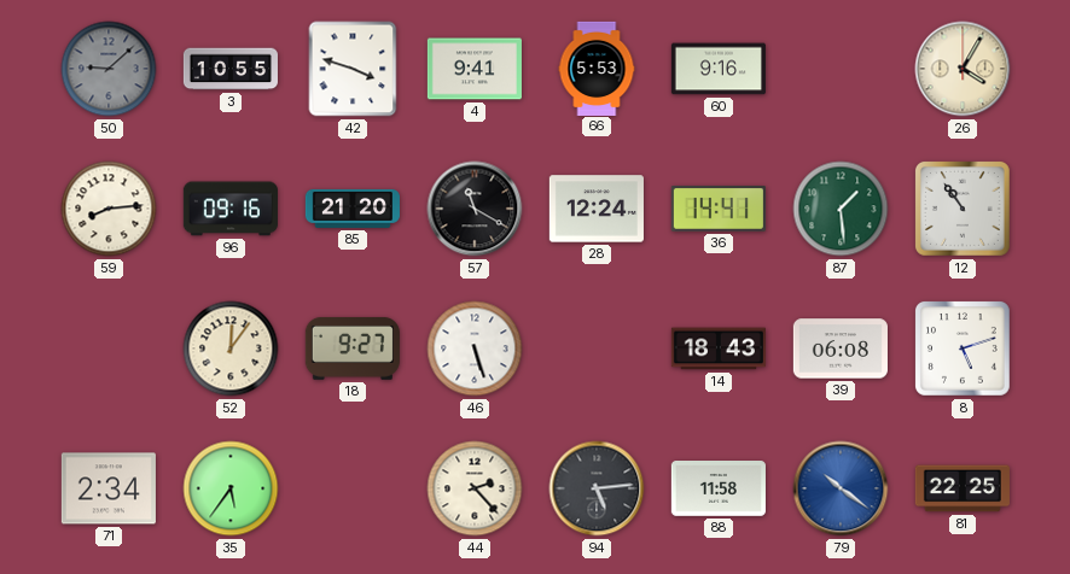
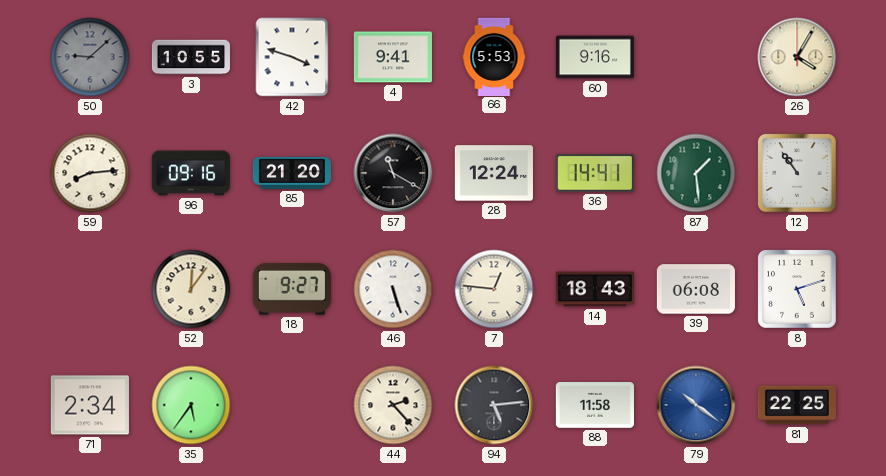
7: none -> 12:46
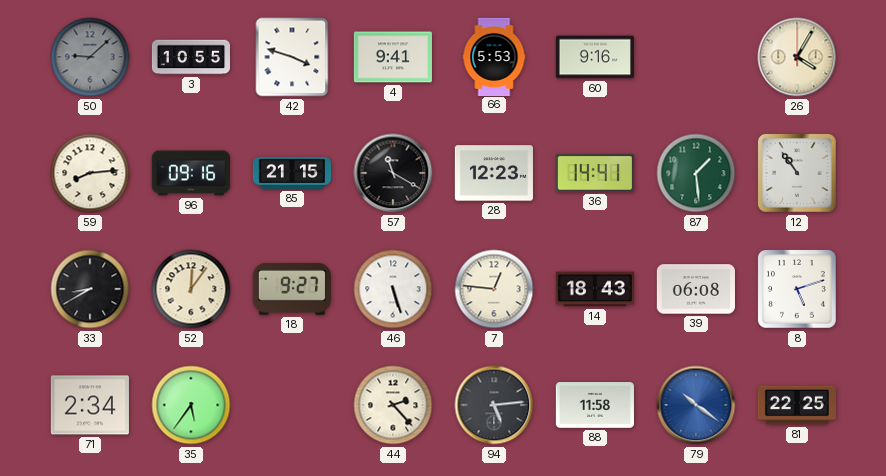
85: 21:20 -> 21:15
28: 12:24 -> 12:23
33: none -> 8:40
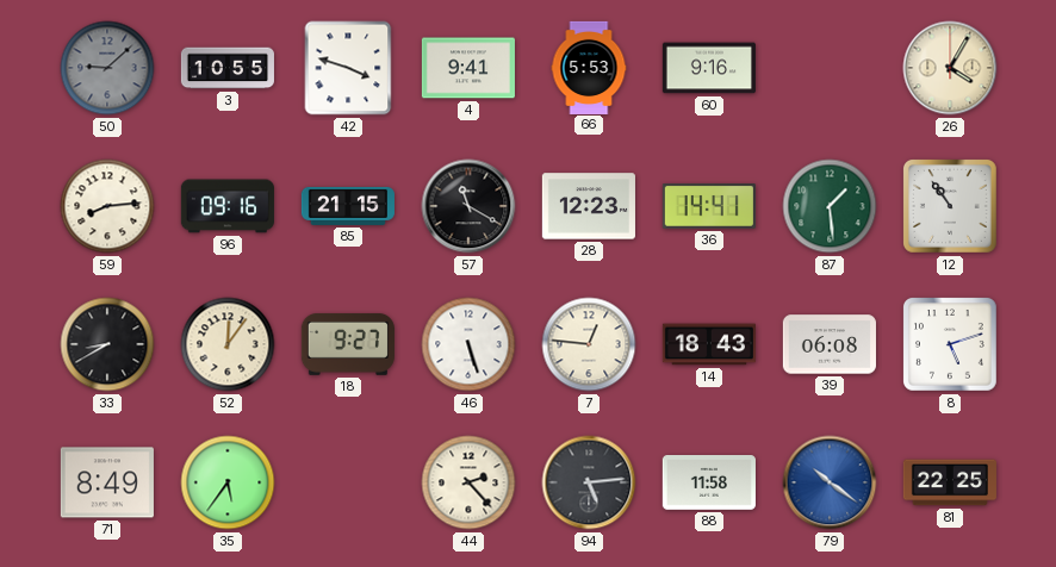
71: 2:34 -> 8:49
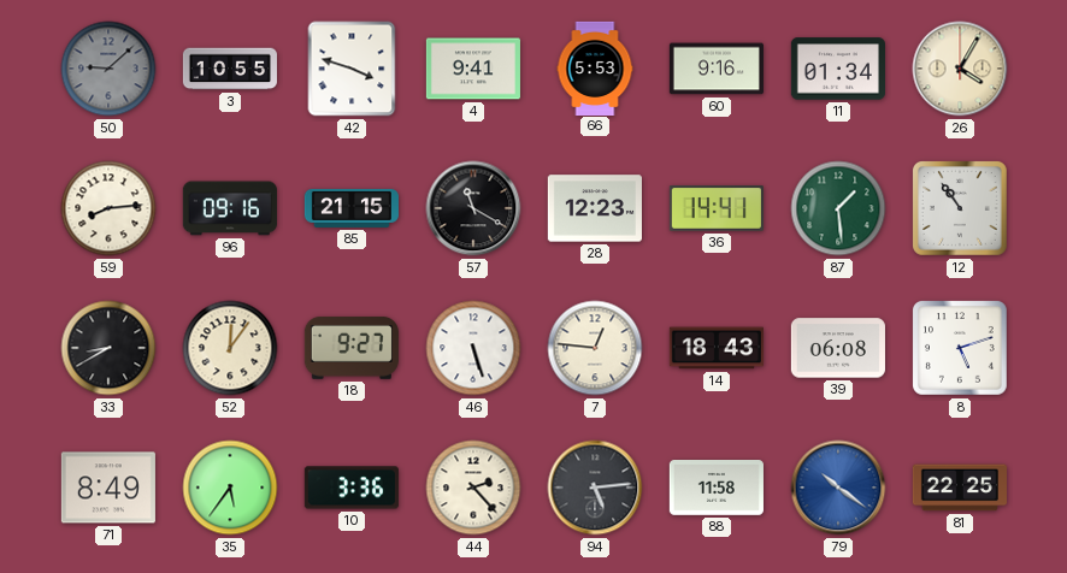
11: none -> 01:34
10: none -> 3:36
